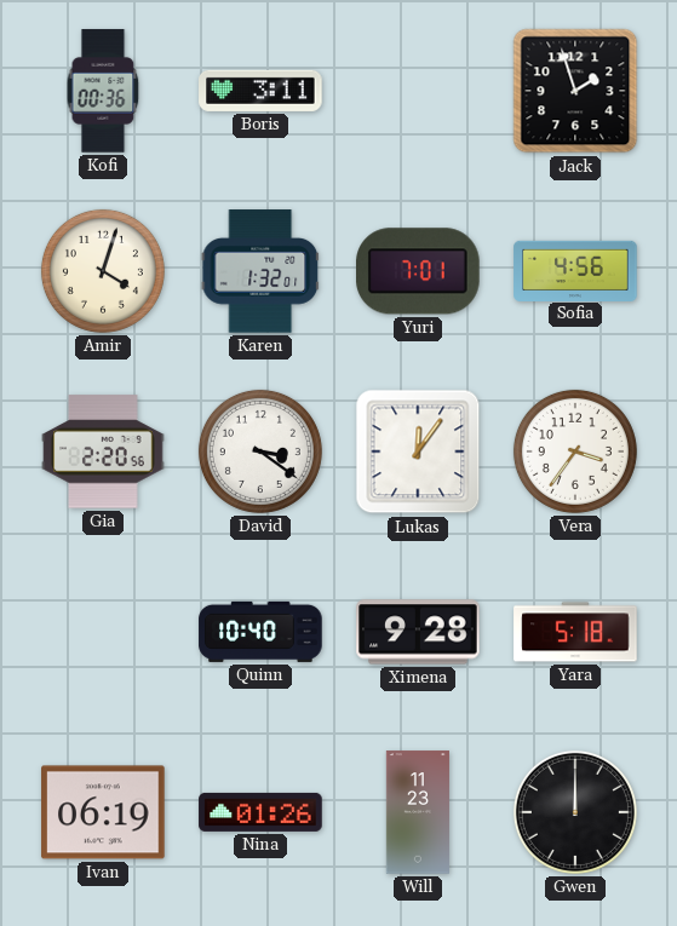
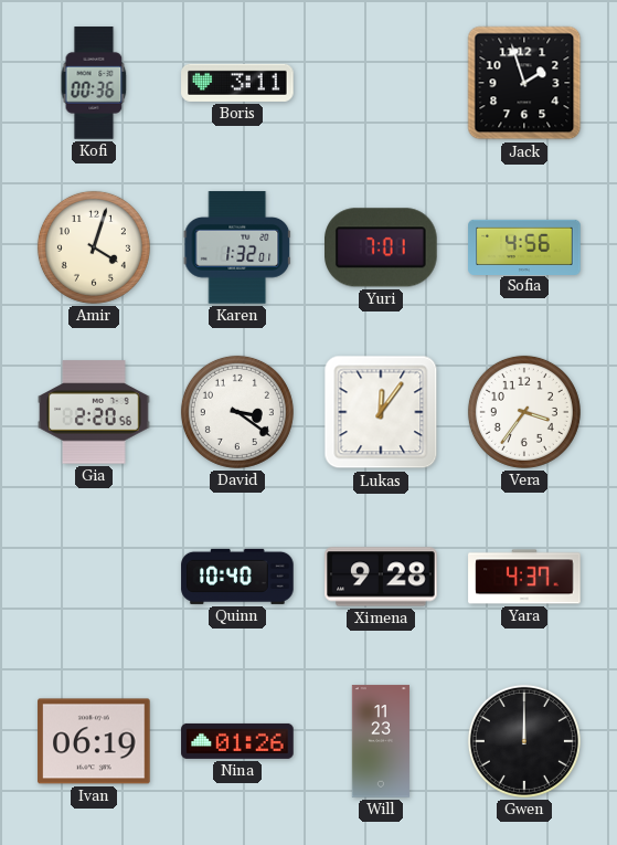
Yara: 5:18 -> 4:37
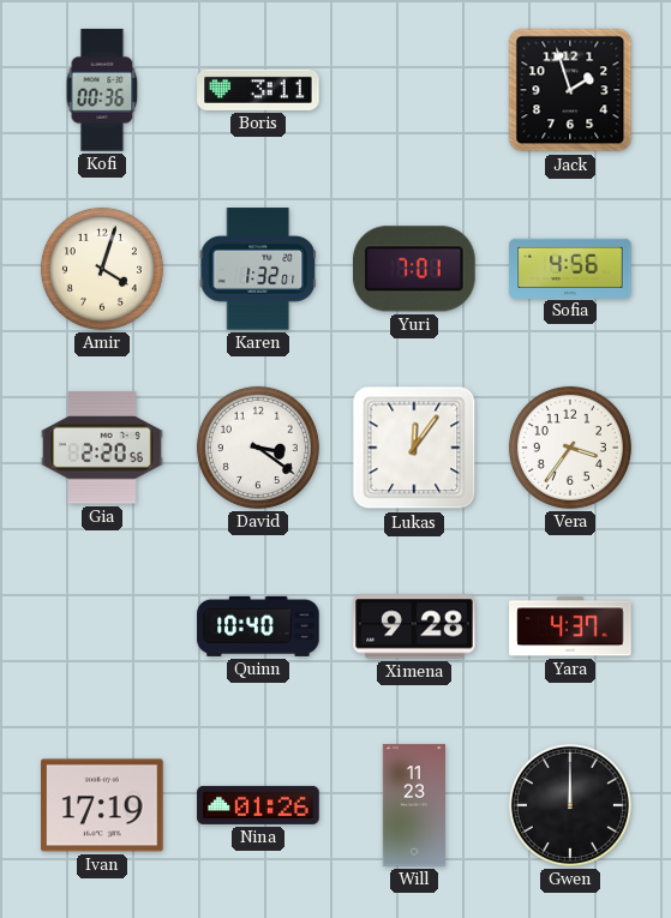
Ivan: 06:19 -> 17:19
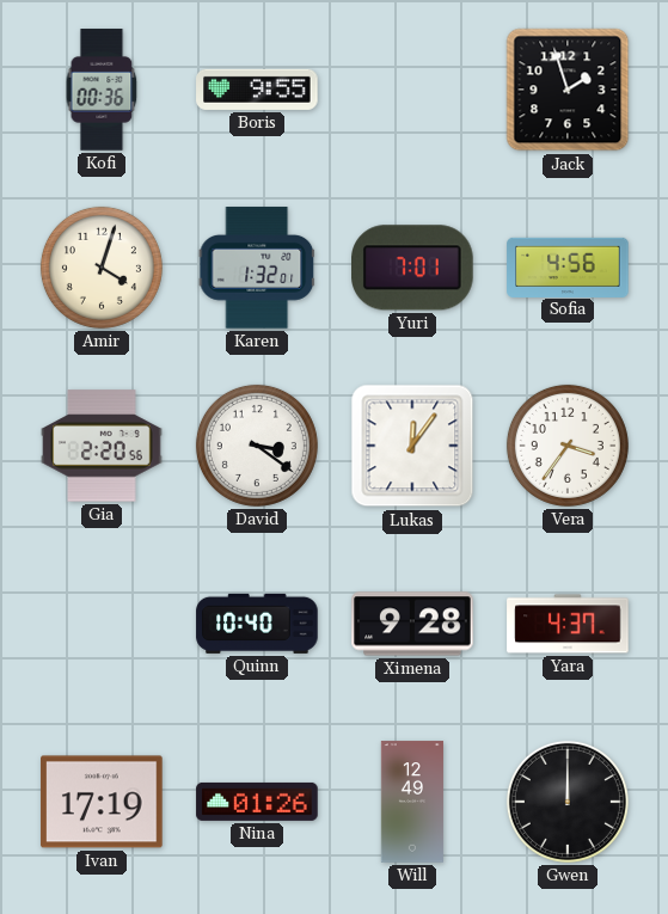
Boris: 3:11 -> 9:55
Will: 11:23 -> 12:49
